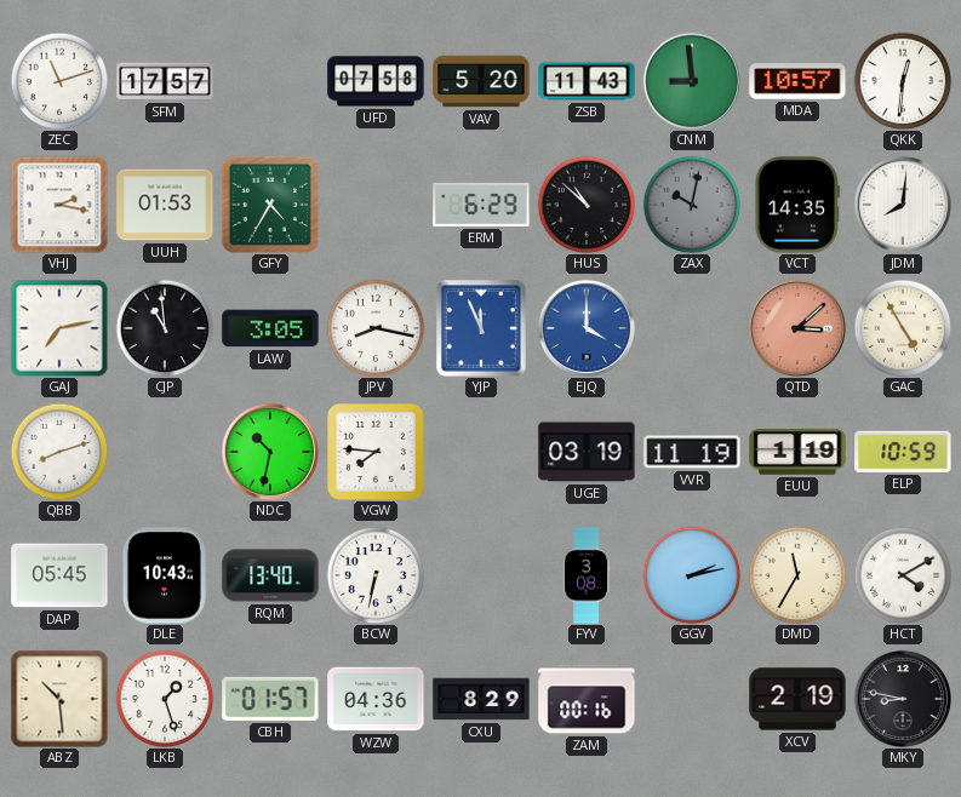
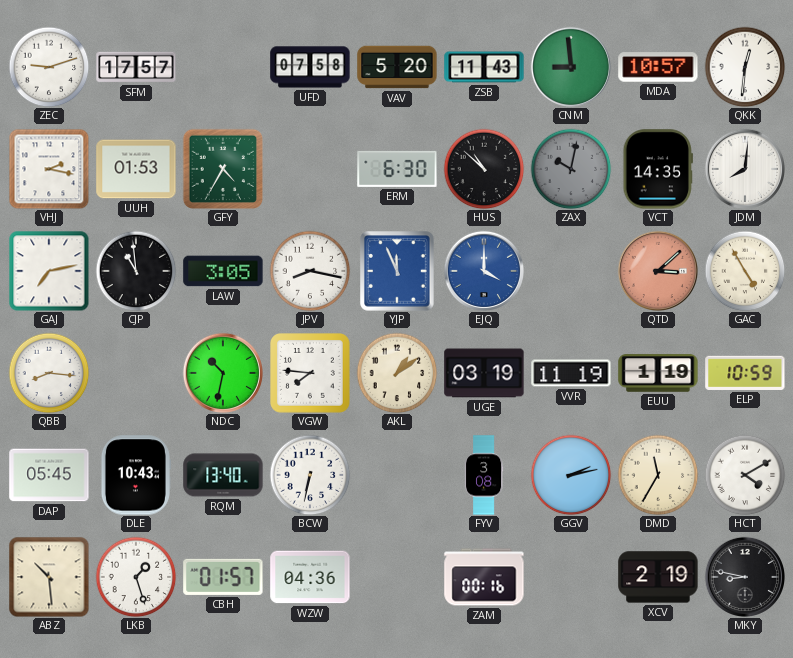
ZEC: 11:12 -> 9:12
ERM: 6:29 -> 6:30
QBB: 8:12 -> 8:16
AKL: none -> 1:09
CXU: 8:29 -> none
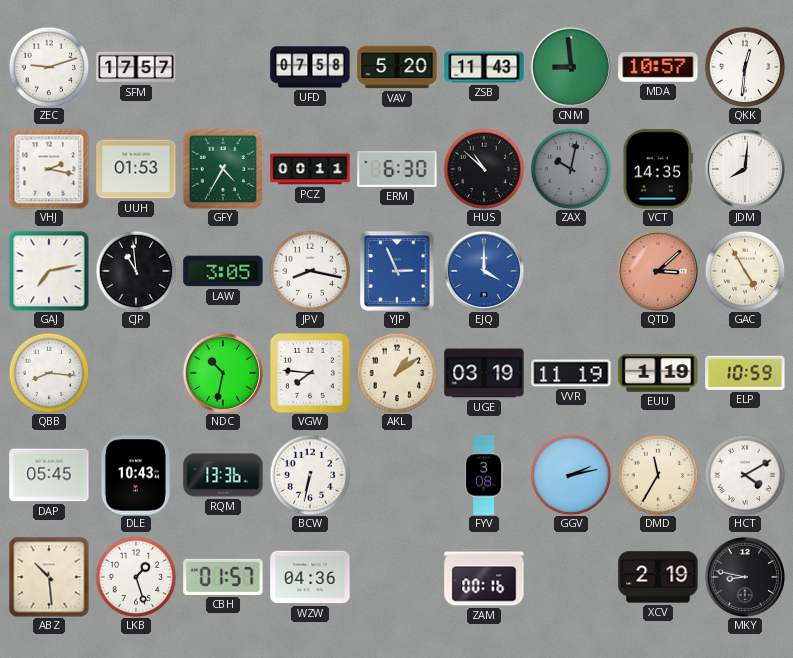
PCZ: none -> 00:11
YJP: 11:56 -> 2:56
RQM: 13:40 -> 13:36
